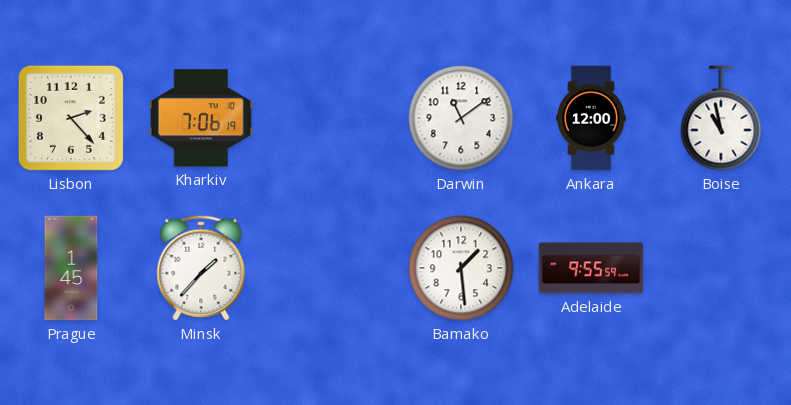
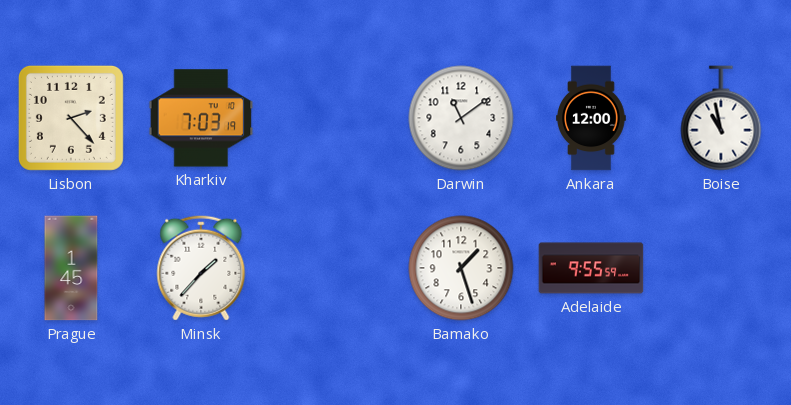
Kharkiv: 7:06 -> 7:03
Bamako: 1:29 -> 1:27
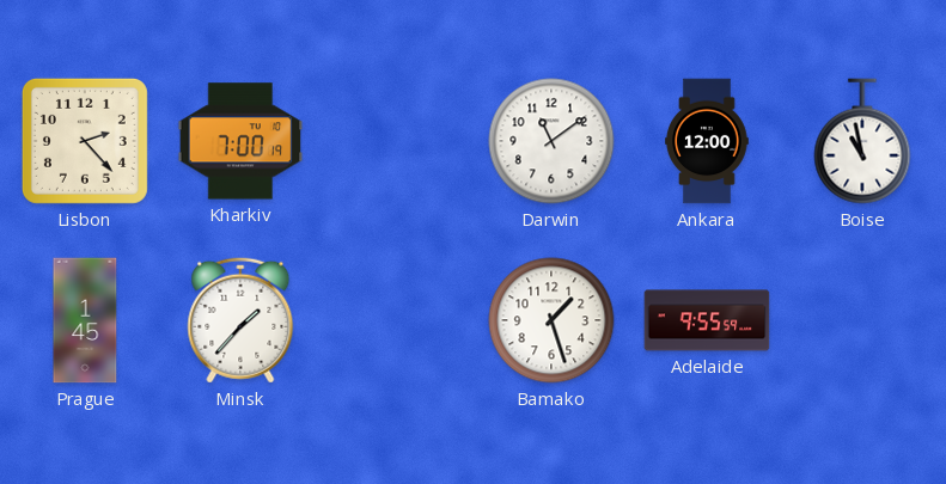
Kharkiv: 7:03 -> 7:00
